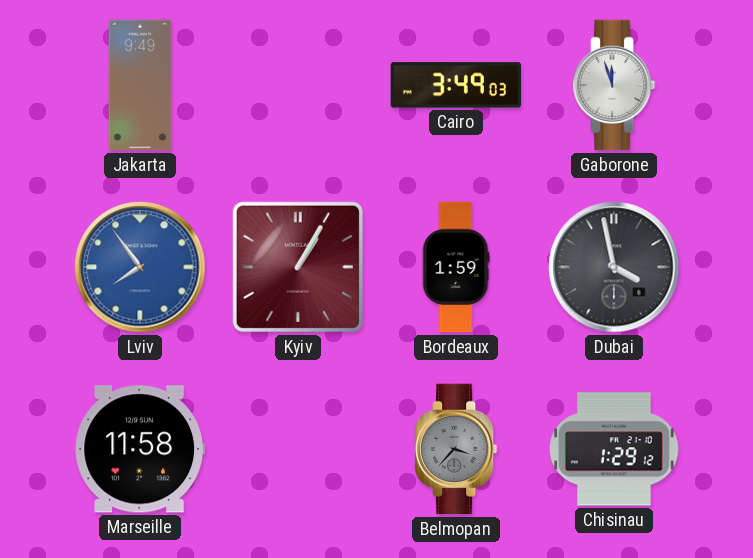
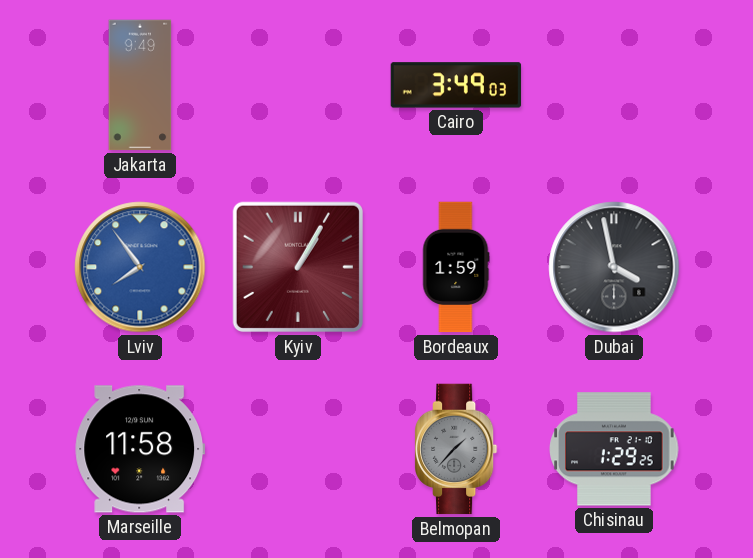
Gaborone: 11:57 -> none
Belmopan: 3:37 -> 1:37
Chisinau: 1:29:12 -> 1:29:25
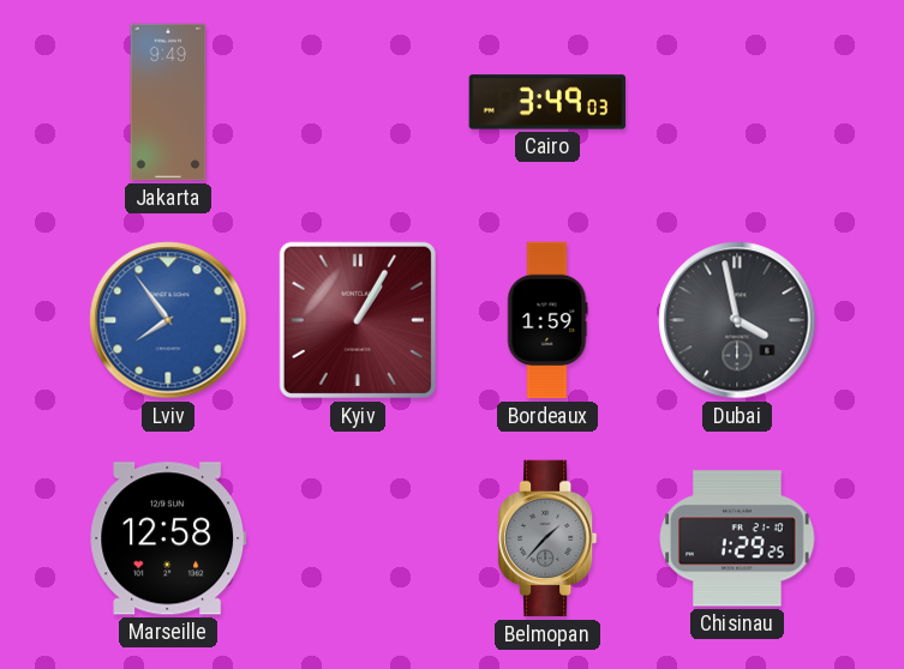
Marseille: 11:58 -> 12:58
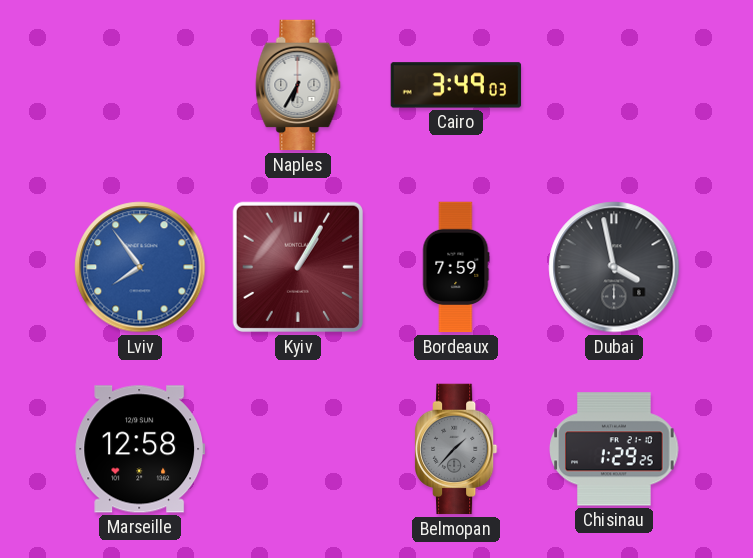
Jakarta: 9:49 -> none
Naples: none -> 6:35
Bordeaux: 1:59 -> 7:59
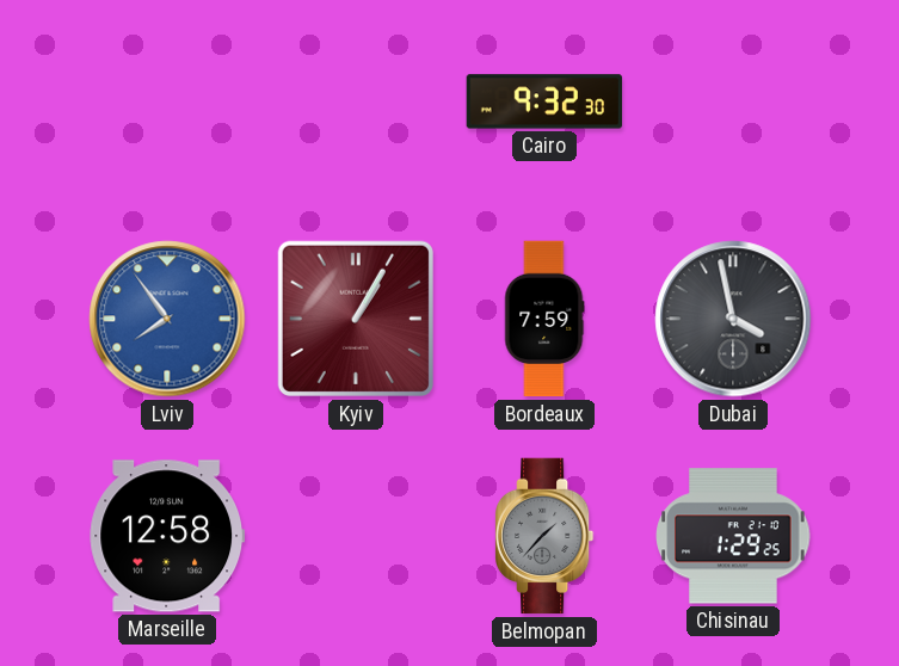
Naples: 6:35 -> none
Cairo: 3:49 -> 9:32
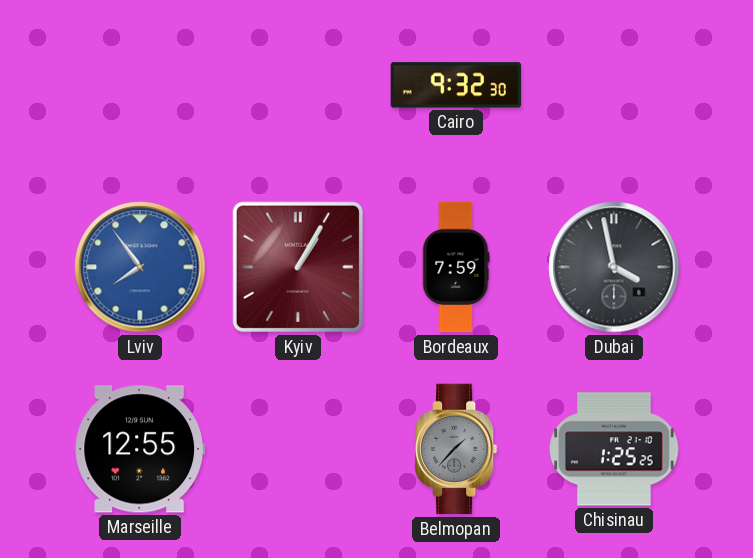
Marseille: 12:58 -> 12:55
Chisinau: 1:29 -> 1:25
